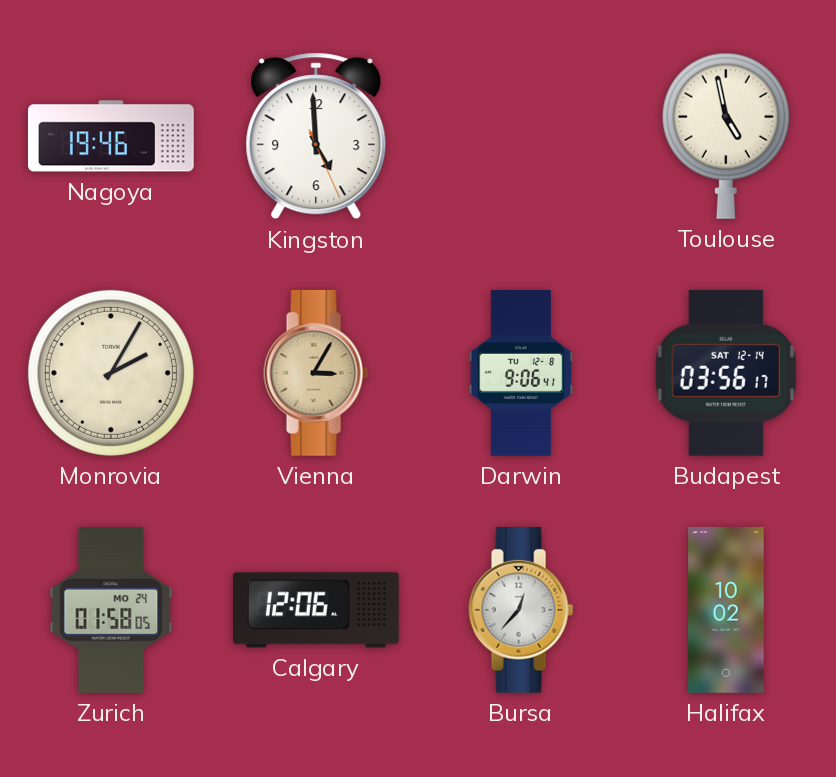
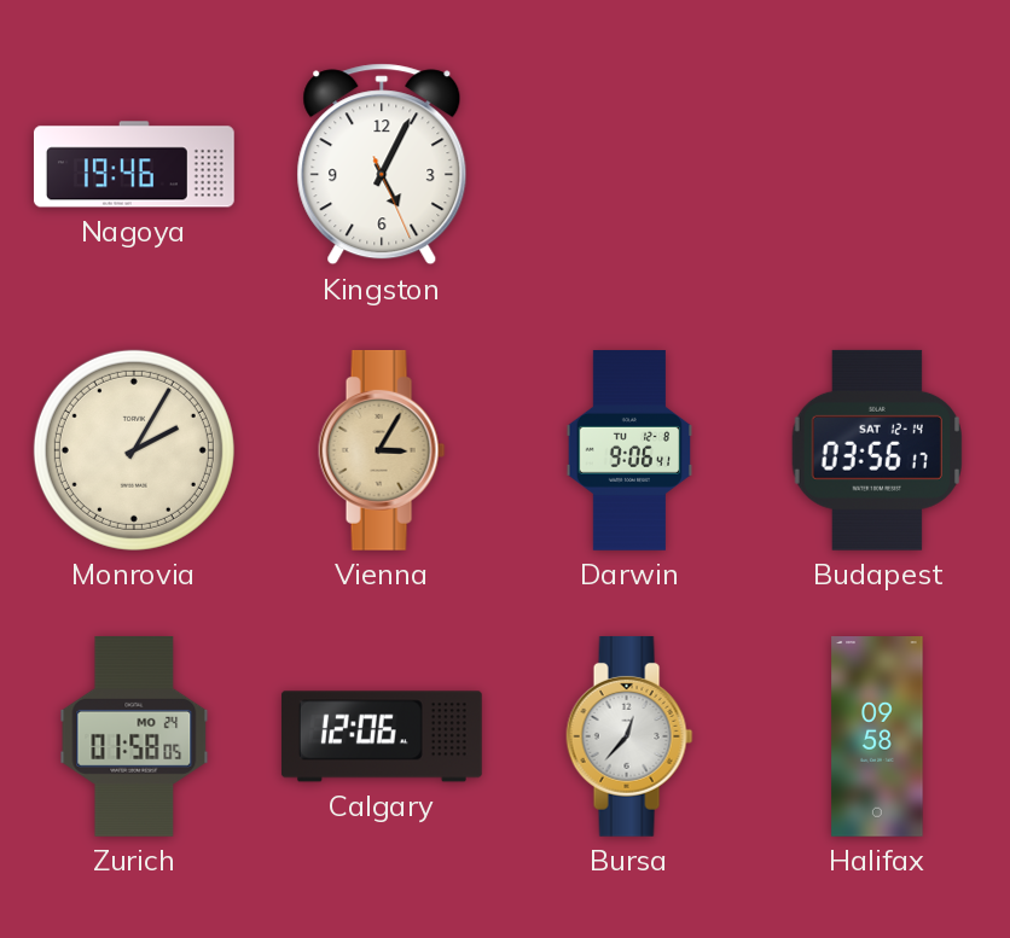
Kingston: 4:59 -> 5:04
Toulouse: 4:58 -> none
Halifax: 10:02 -> 09:58
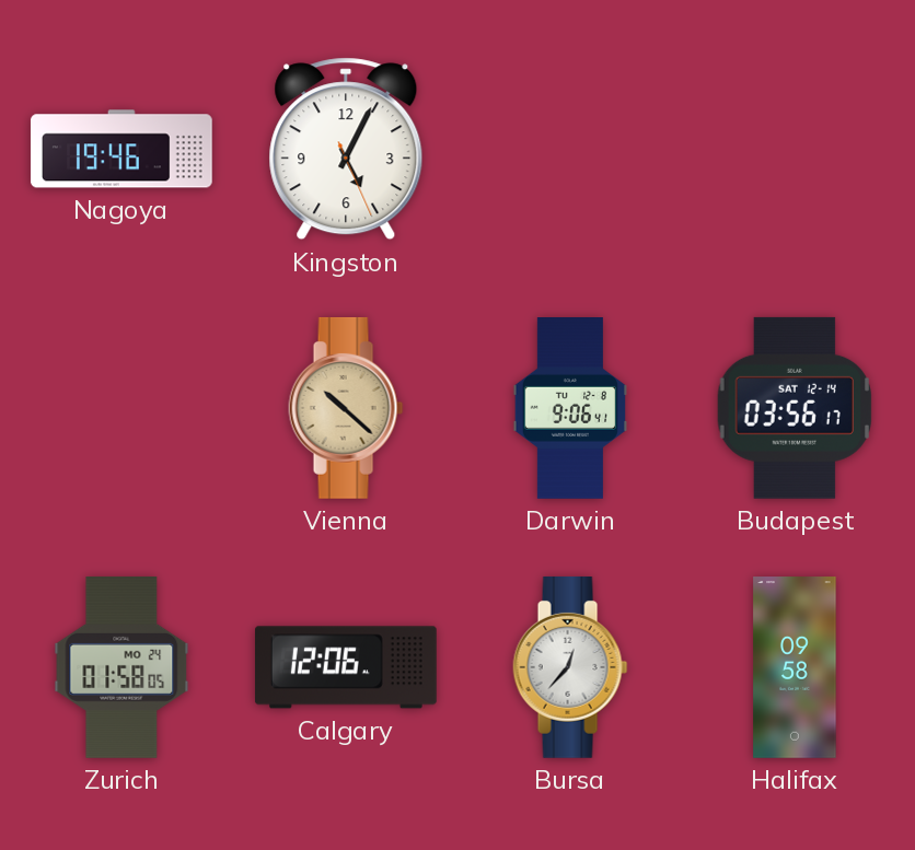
Monrovia: 2:05 -> none
Vienna: 3:05 -> 10:22
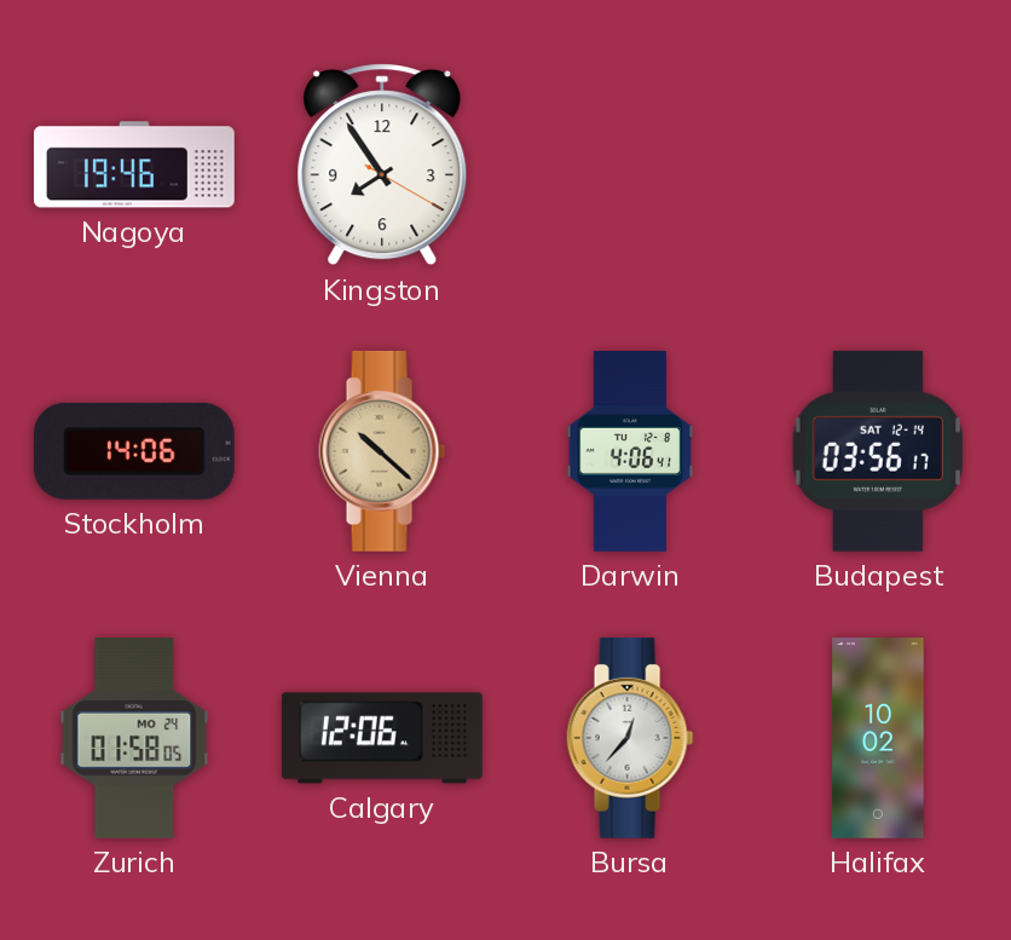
Kingston: 5:04 -> 7:54
Stockholm: none -> 14:06
Darwin: 9:06 -> 4:06
Halifax: 09:58 -> 10:02
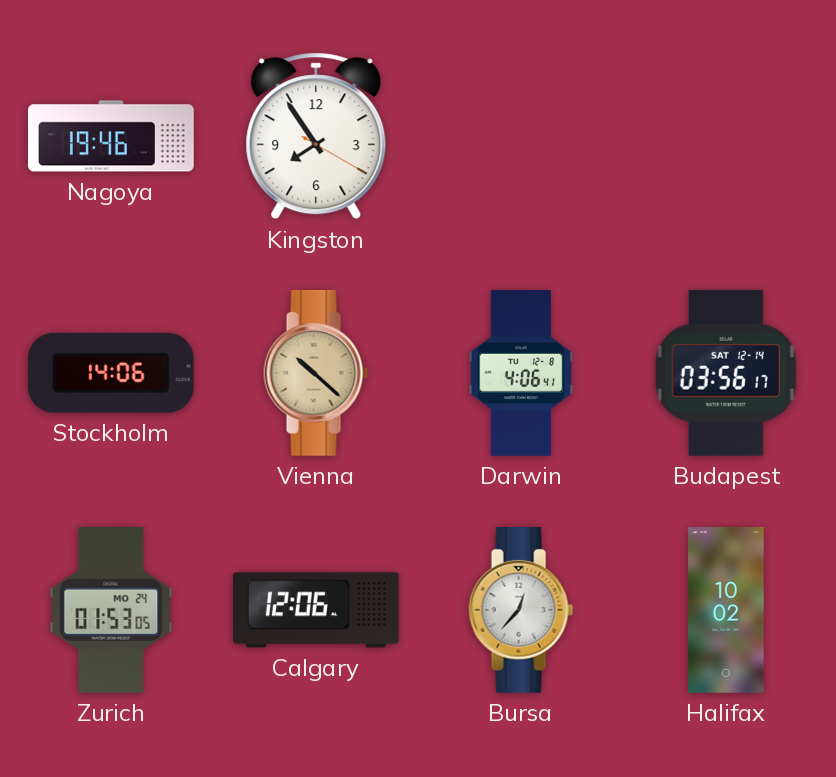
Zurich: 01:58 -> 01:53
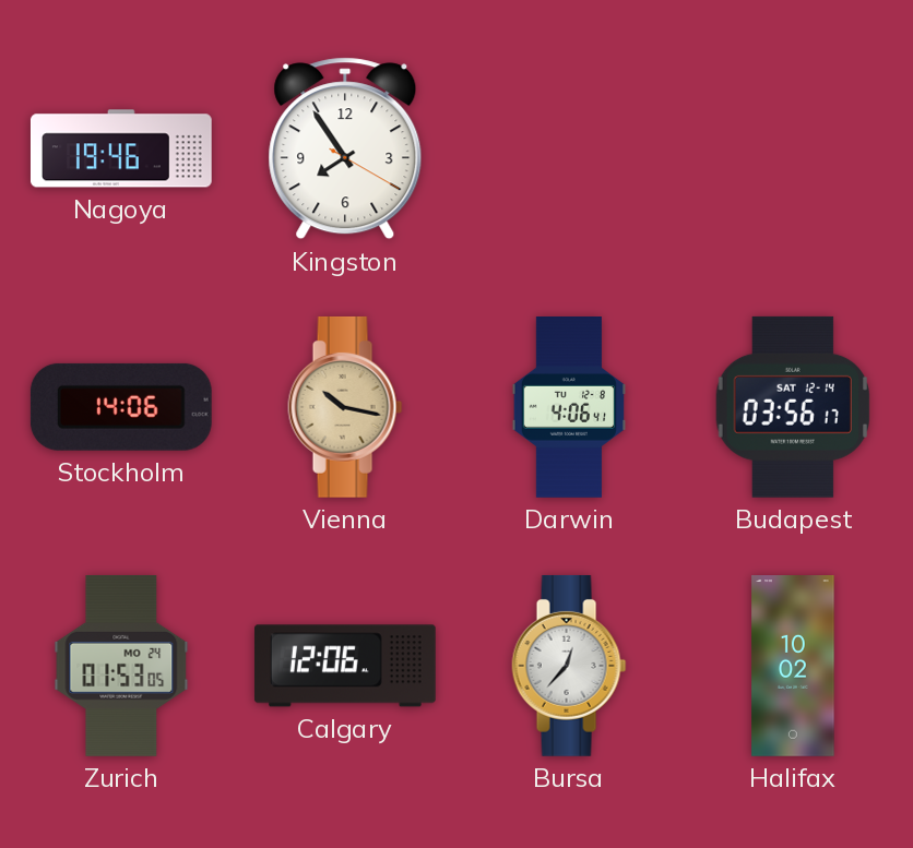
Vienna: 10:22 -> 10:17
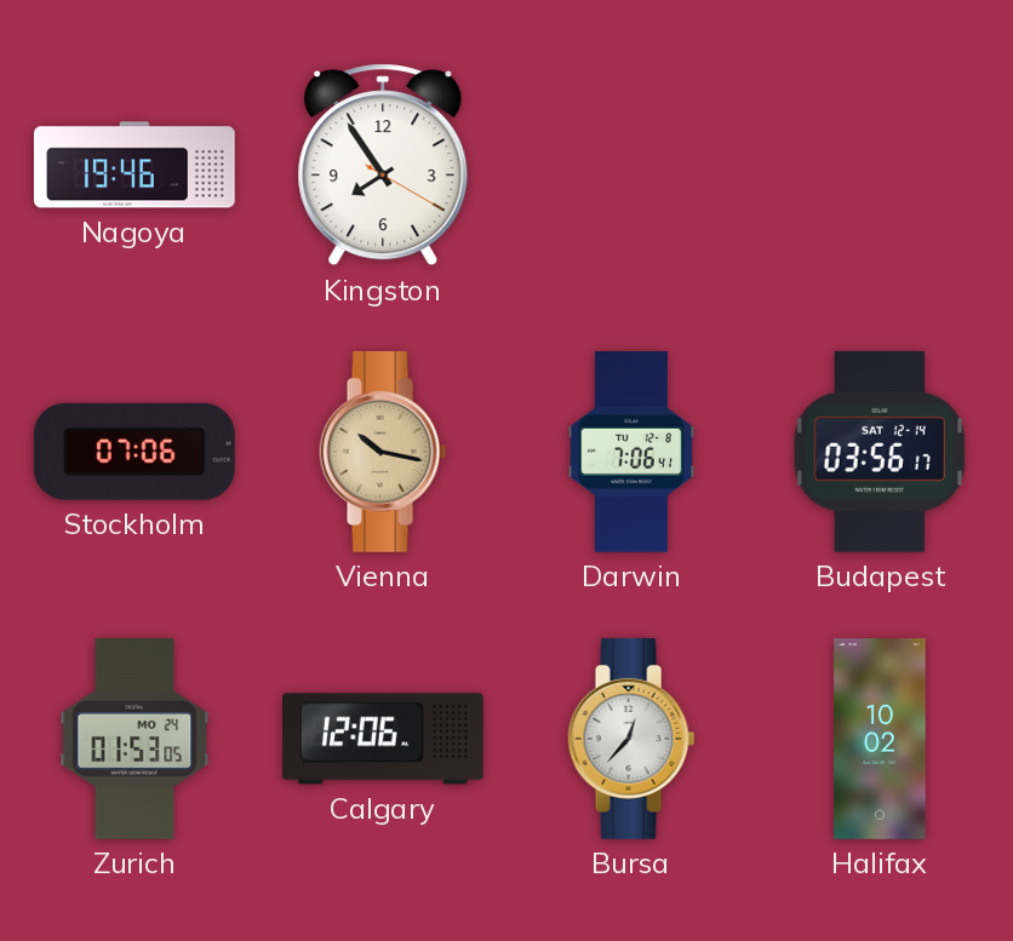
Stockholm: 14:06 -> 07:06
Darwin: 4:06 -> 7:06
